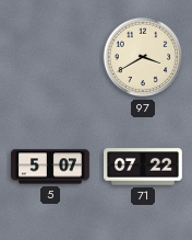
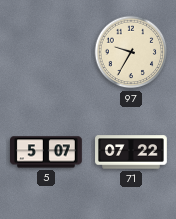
97: 3:40 -> 9:35
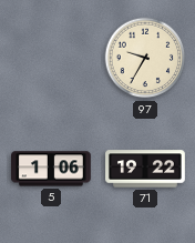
5: 5:07 -> 1:06
71: 07:22 -> 19:22
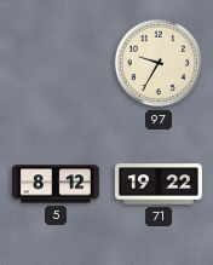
5: 1:06 -> 8:12
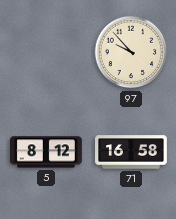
97: 9:35 -> 9:53
71: 19:22 -> 16:58
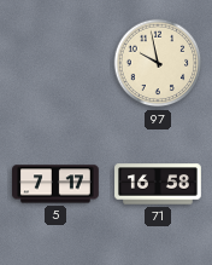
97: 9:53 -> 9:58
5: 8:12 -> 7:17
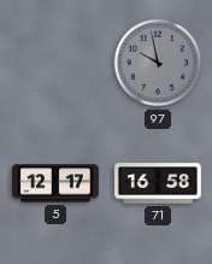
97 dial: cream -> grey
5: 7:17 -> 12:17
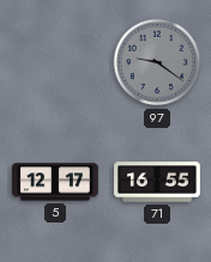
97: 9:58 -> 9:21
71: 16:58 -> 16:55
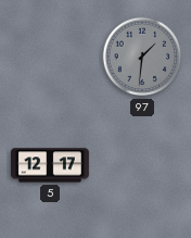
97: 9:21 -> 1:31
71: 16:55 -> none
